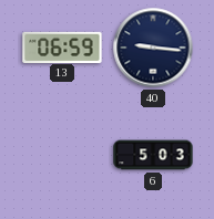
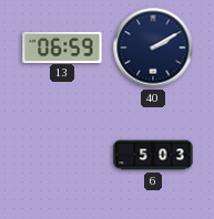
40: 9:16 -> 2:10
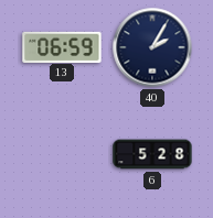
40: 2:10 -> 2:05
6: 5:03 -> 5:28
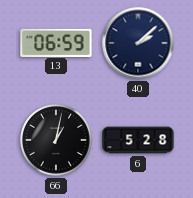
40: 2:05 -> 2:08
66: none -> 1:02
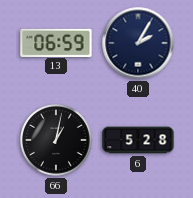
40: 2:08 -> 2:05
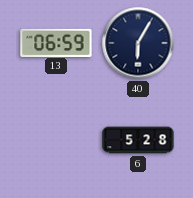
40: 2:05 -> 6:05
66: 1:02 -> none
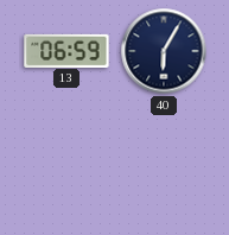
6: 5:28 -> none
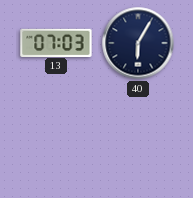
13: 06:59 -> 07:03
